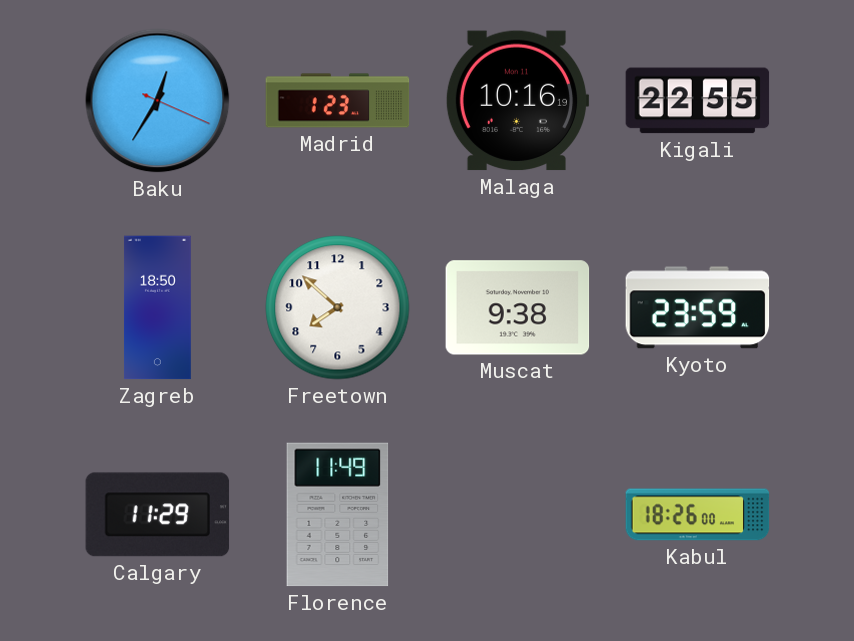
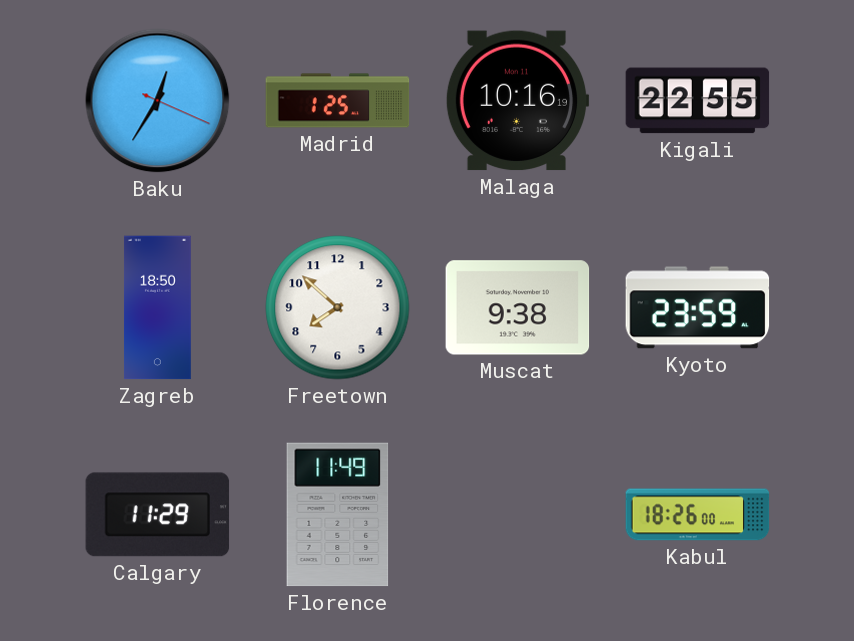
Madrid: 1:23 -> 1:25
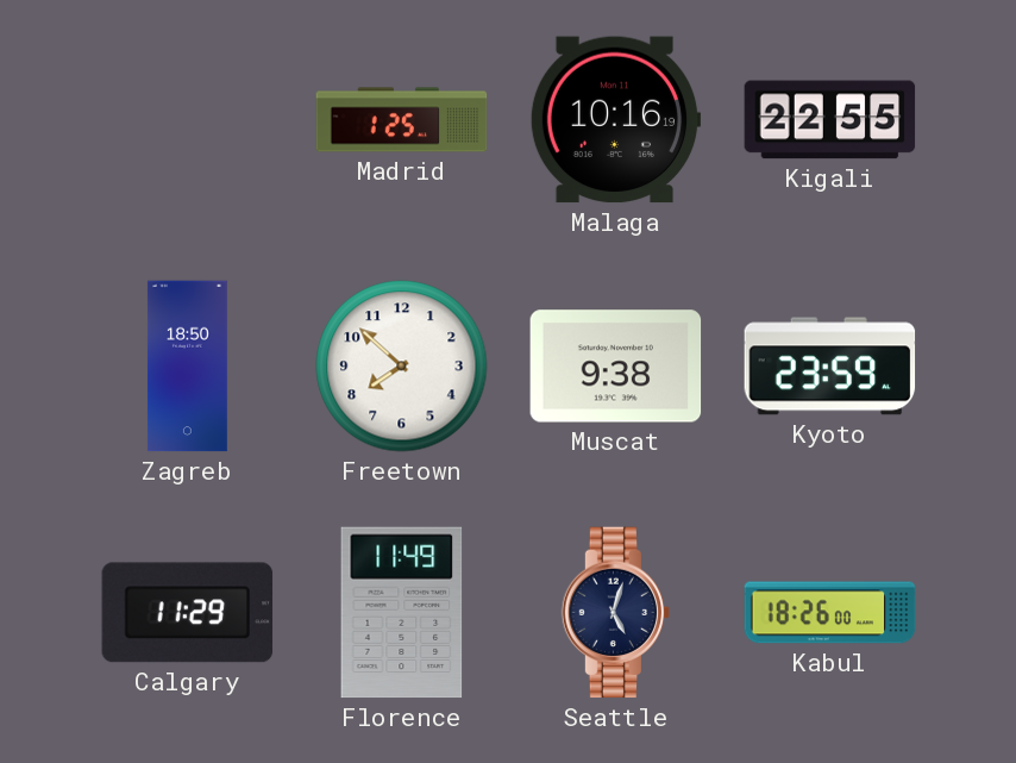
Baku: 12:35 -> none
Seattle: none -> 5:03
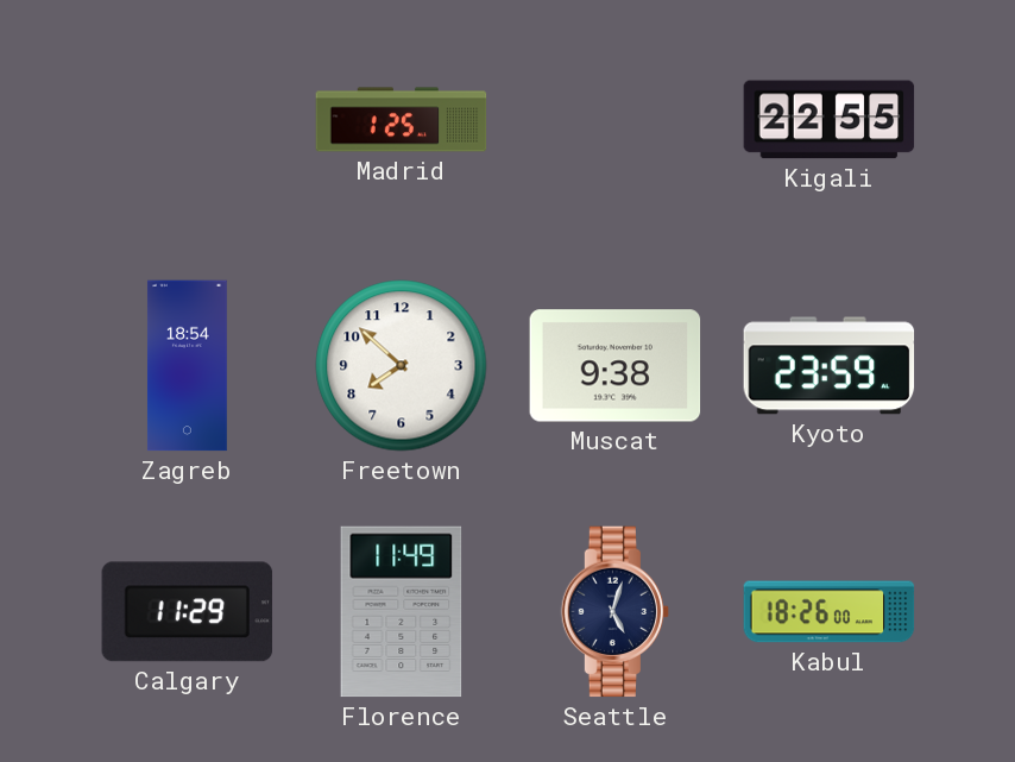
Malaga: 10:16 -> none
Zagreb: 18:50 -> 18:54
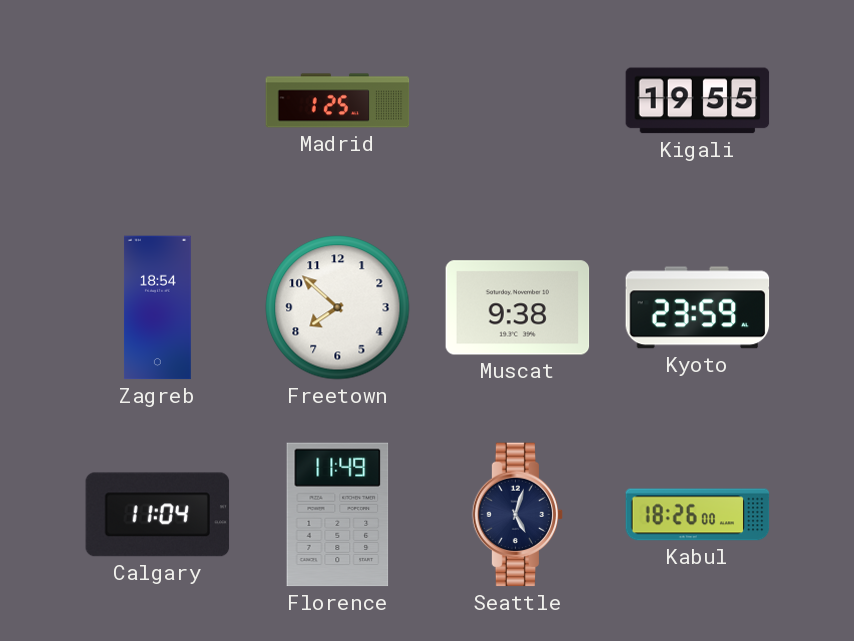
Kigali: 22:55 -> 19:55
Calgary: 11:29 -> 11:04
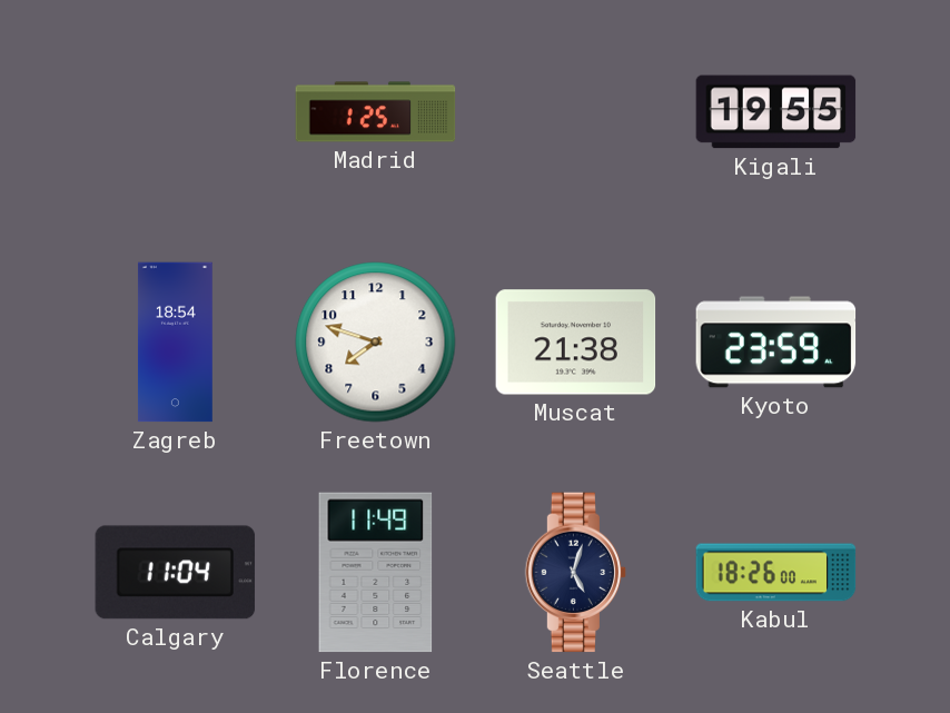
Freetown: 7:52 -> 7:48
Muscat: 9:38 -> 21:38
